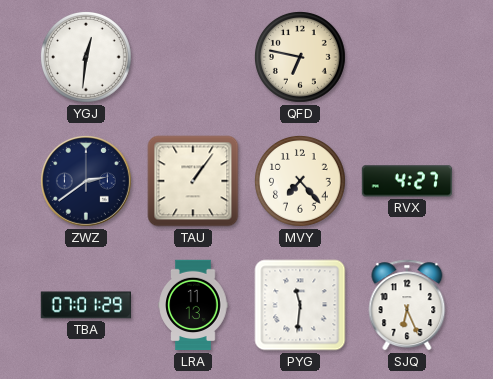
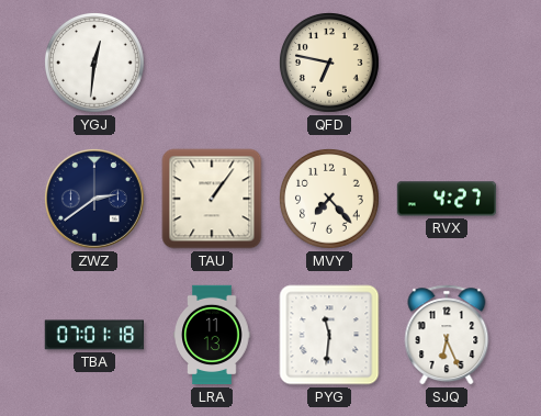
TBA: 07:01:29 -> 07:01:18
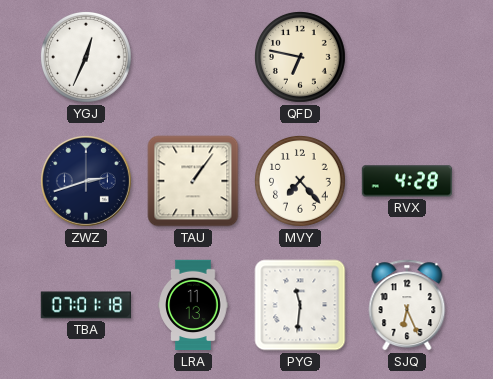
YGJ: 12:31 -> 12:34
ZWZ: 2:39 -> 2:42
RVX: 4:27 -> 4:28
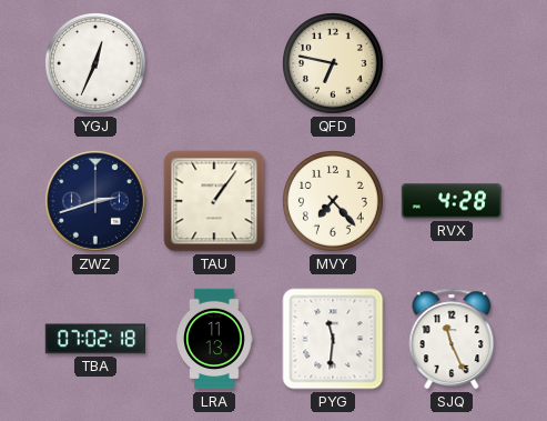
TBA: 07:01 -> 07:02
SJQ: 6:26 -> 11:26
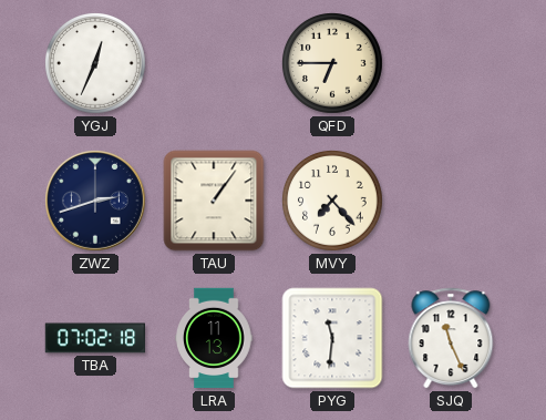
QFD: 6:47 -> 6:45
RVX: 4:28 -> none
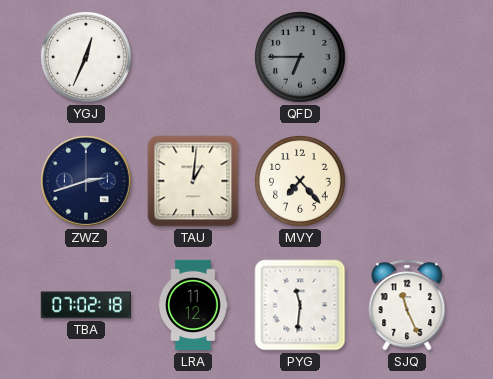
QFD dial: cream -> grey
TAU: 1:06 -> 1:01
LRA: 11:13 -> 11:12
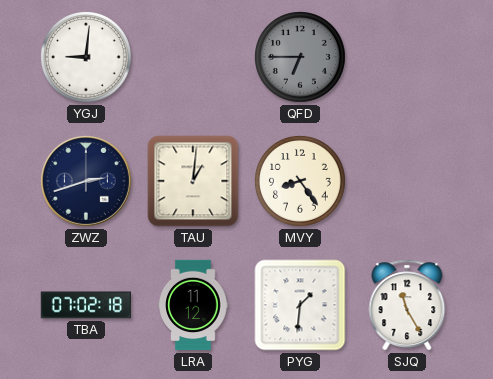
YGJ: 12:34 -> 9:01
MVY: 7:23 -> 8:24
PYG: 11:31 -> 1:31
SJQ: 11:26 -> 11:25
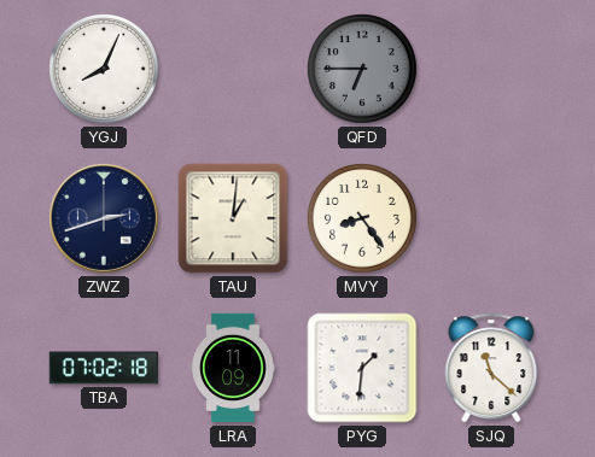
YGJ: 9:01 -> 8:04
LRA: 11:12 -> 11:09
SJQ: 11:25 -> 11:22
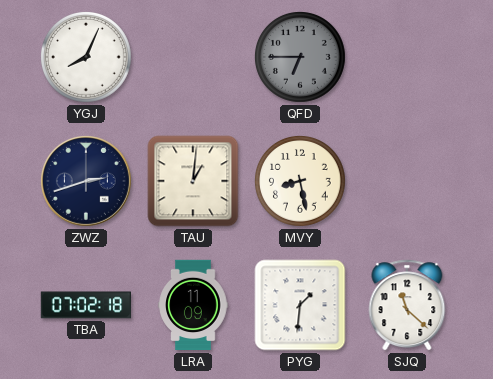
MVY: 8:24 -> 8:28
